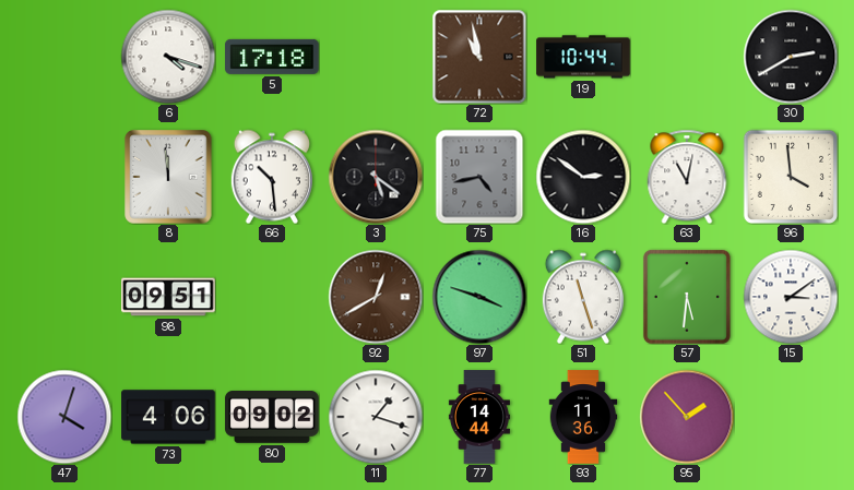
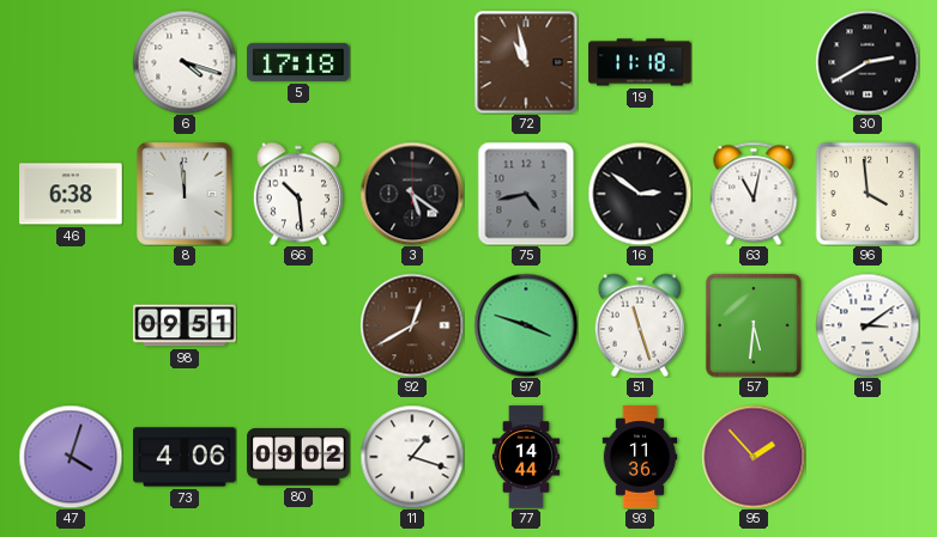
19: 10:44 -> 11:18
46: none -> 6:38
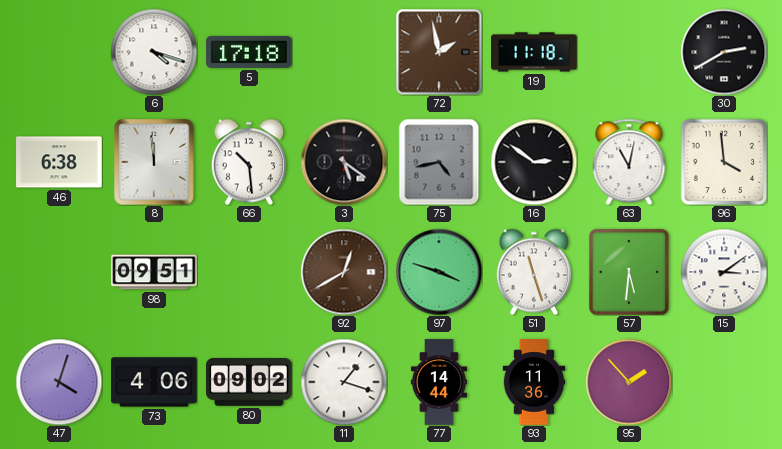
72: 10:58 -> 1:58
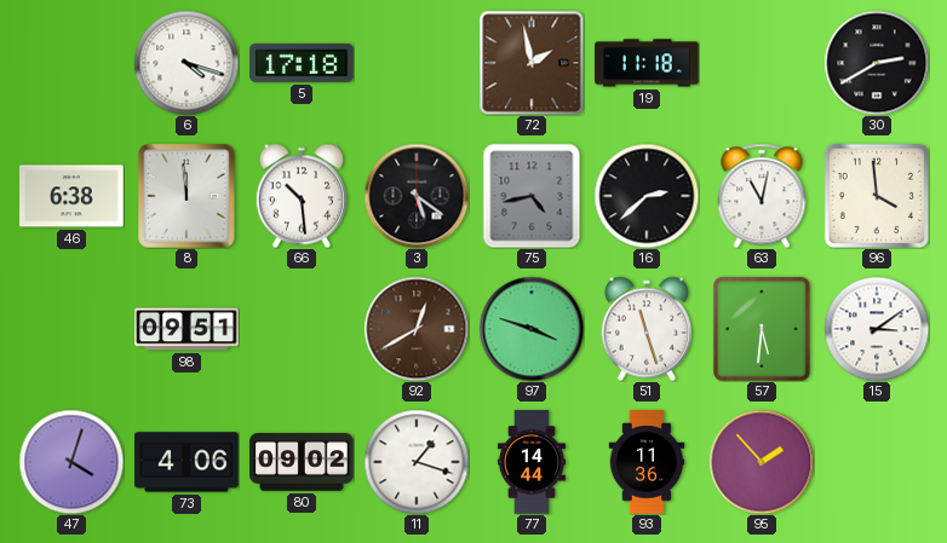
16: 2:51 -> 2:38
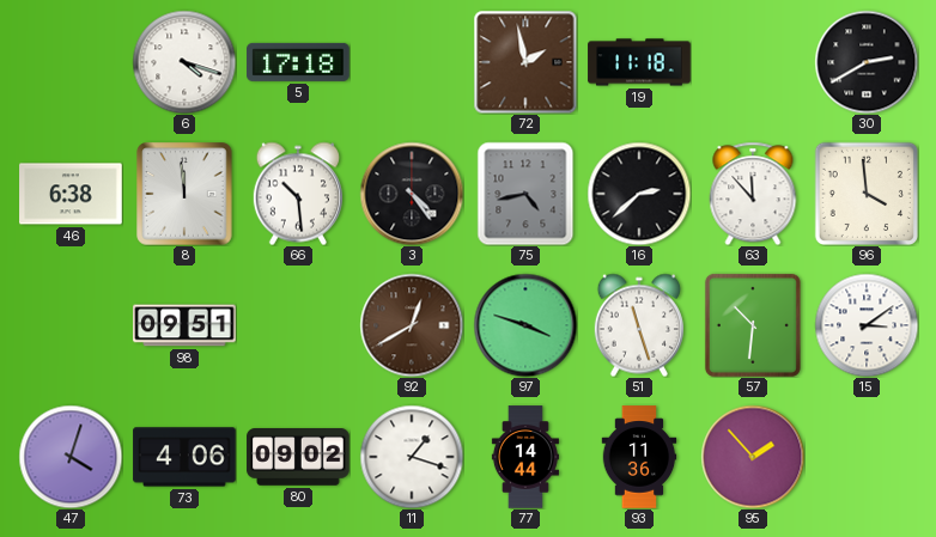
3: 5:21 -> 4:24
63: 11:02 -> 11:53
57: 5:31 -> 10:31
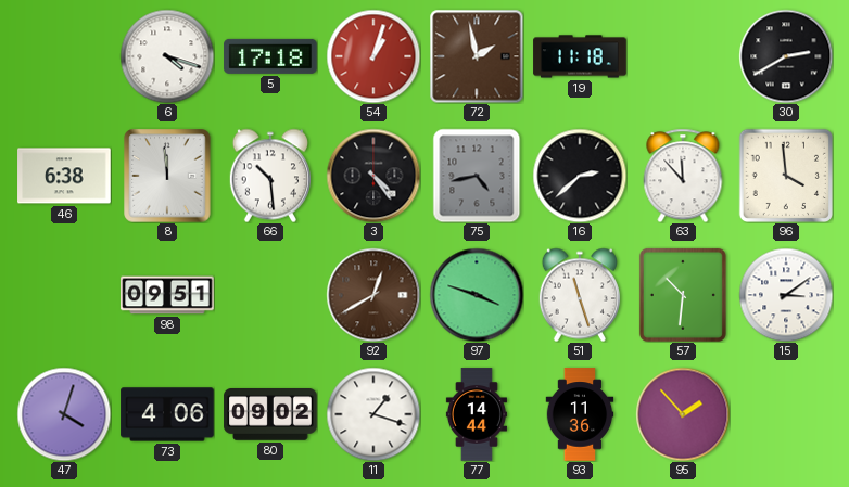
54: none -> 1:03
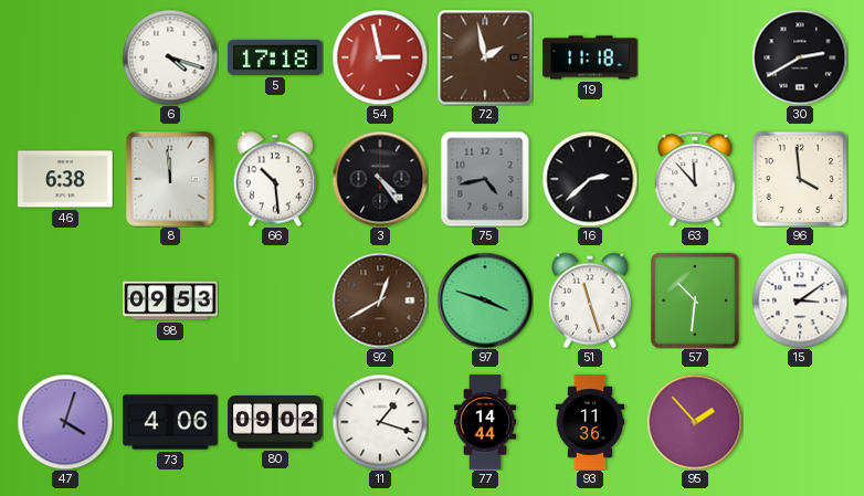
54: 1:03 -> 2:58
98: 09:51 -> 09:53
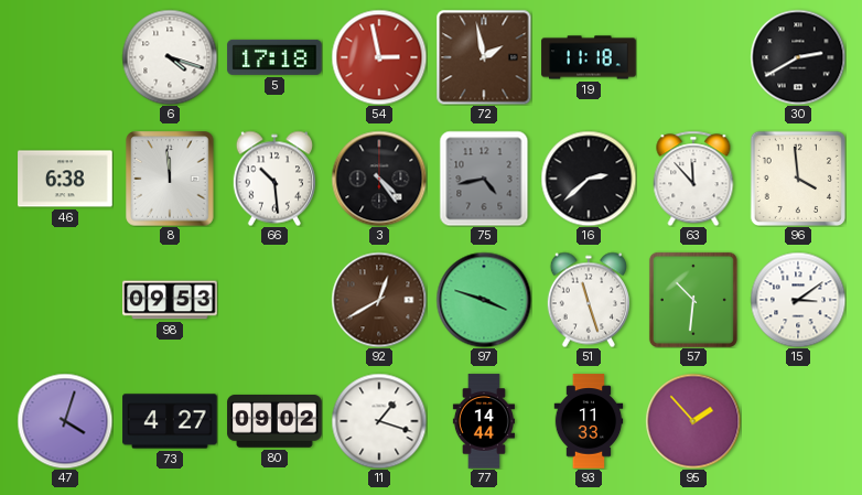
73: 4:06 -> 4:27
93: 11:36 -> 11:33
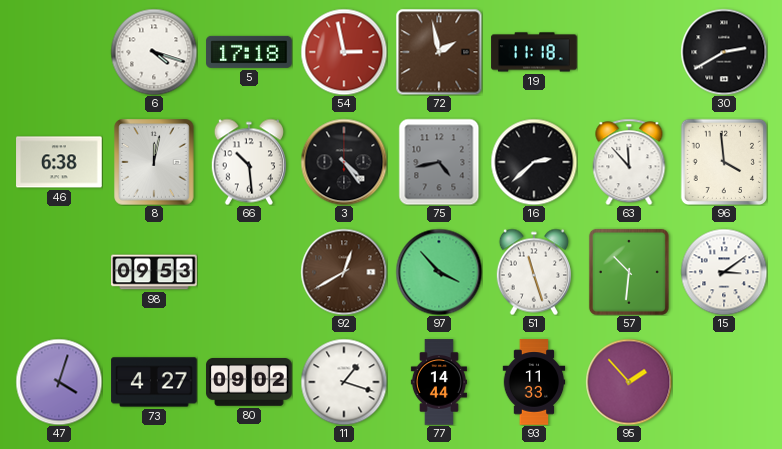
8: 11:59 -> 12:02
97: 3:48 -> 3:53
